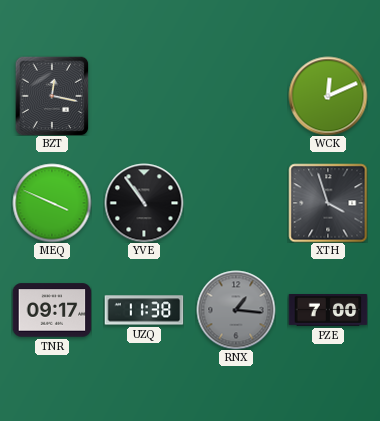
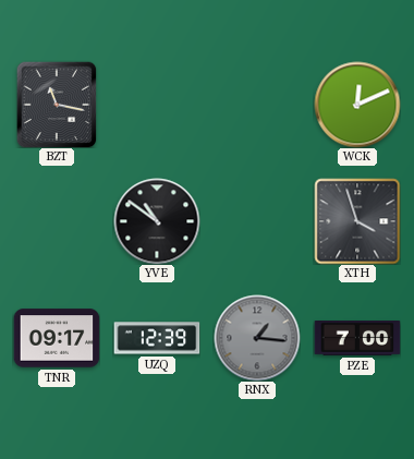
BZT: 12:17 -> 11:17
MEQ: 3:49 -> none
YVE: 10:54 -> 10:51
UZQ: 11:38 -> 12:39
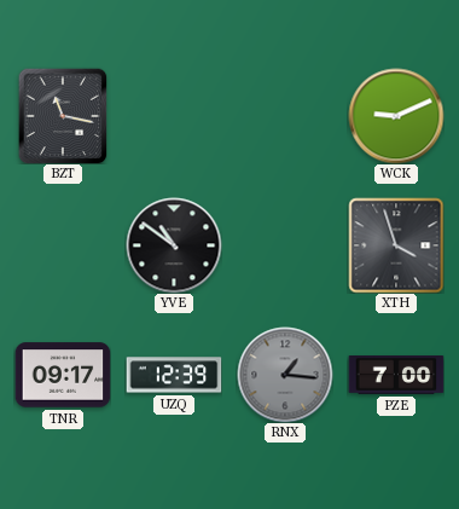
WCK: 12:11 -> 9:11
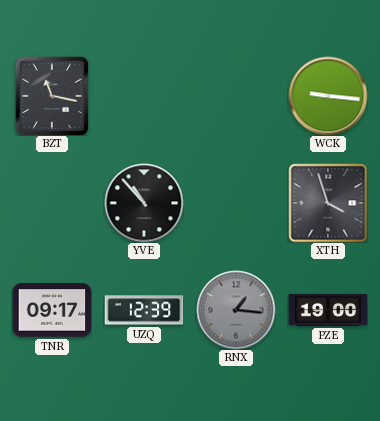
WCK: 9:11 -> 9:16
YVE: 10:51 -> 10:53
PZE: 7:00 -> 19:00
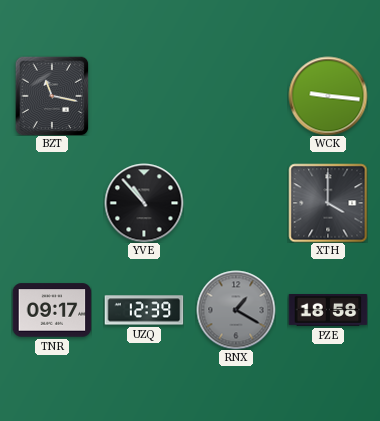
XTH: 3:57 -> 4:00
RNX: 1:16 -> 1:20
PZE: 19:00 -> 18:58
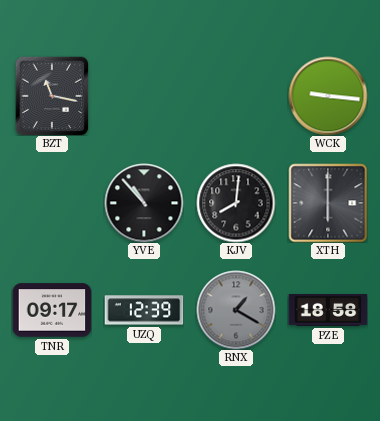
KJV: none -> 8:01
XTH: 4:00 -> 6:00
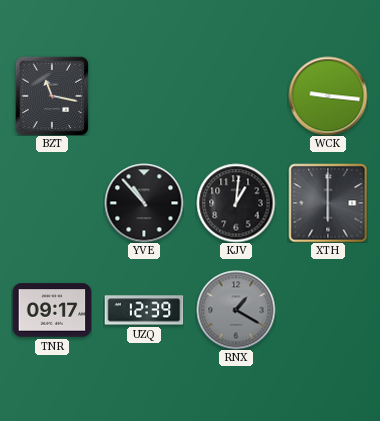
KJV: 8:01 -> 1:01
PZE: 18:58 -> none
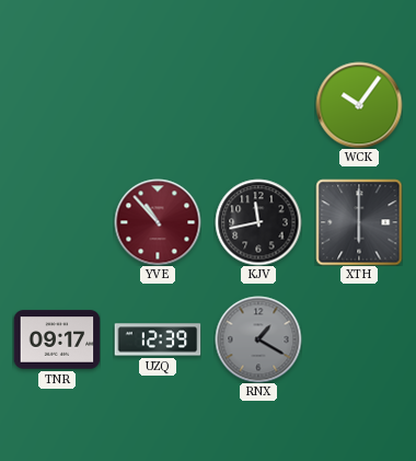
BZT: 11:17 -> none
WCK: 9:16 -> 10:06
YVE dial: black -> burgundy
KJV: 1:01 -> 11:43
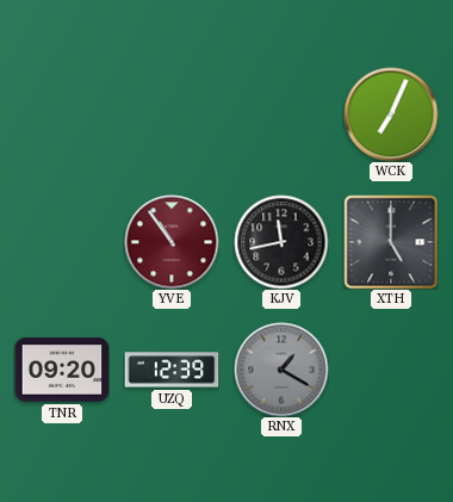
WCK: 10:06 -> 7:04
YVE: 10:53 -> 10:54
XTH: 6:00 -> 5:00
TNR: 09:17 -> 09:20
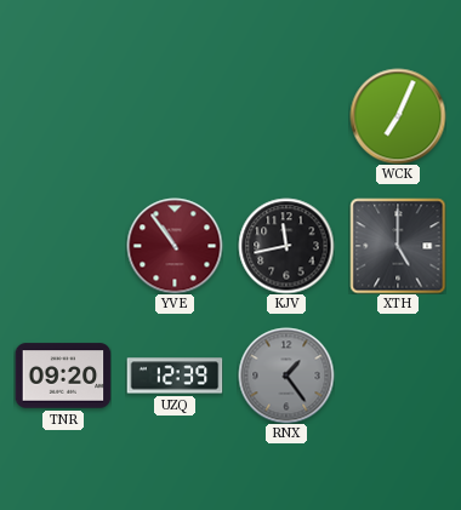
RNX: 1:20 -> 1:24
